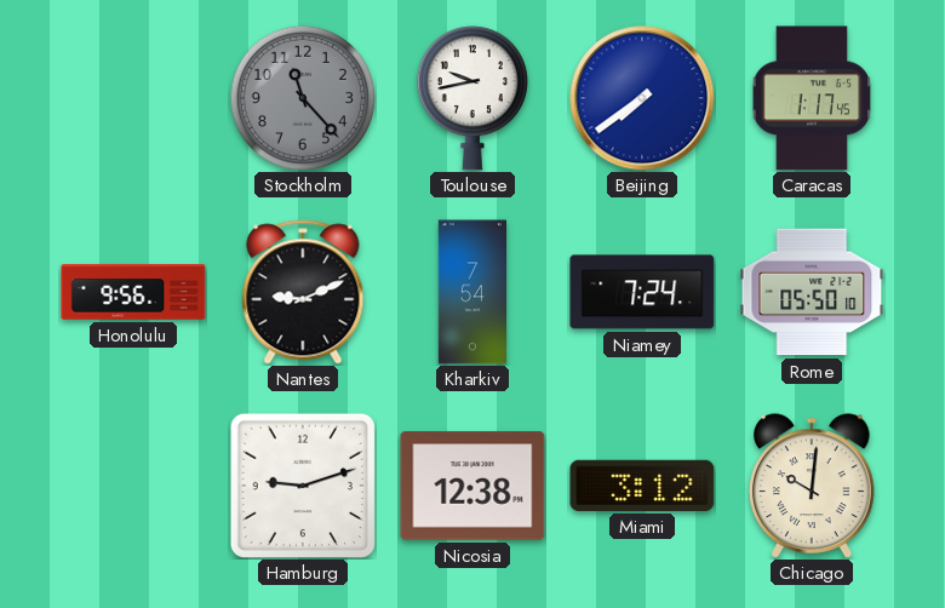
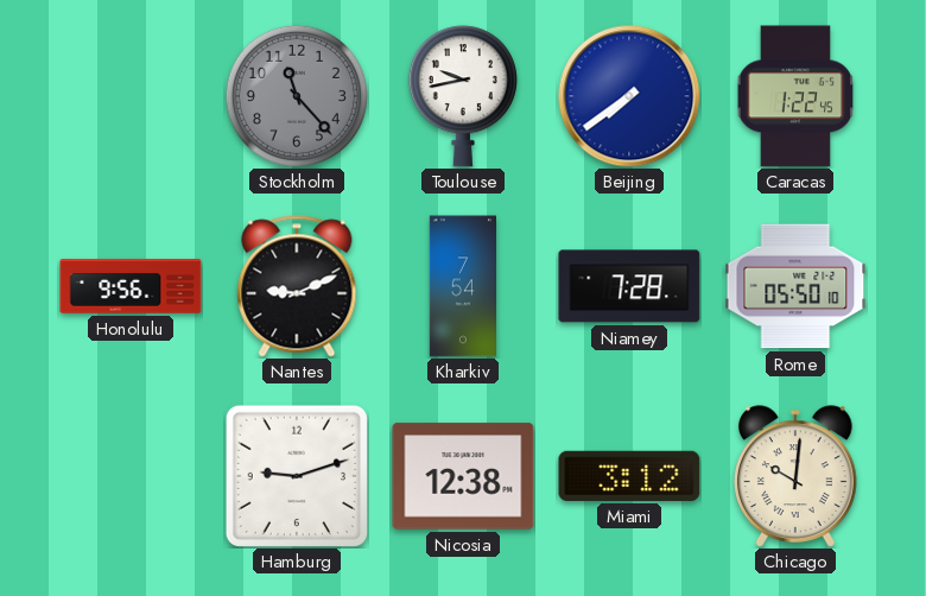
Caracas: 1:17 -> 1:22
Niamey: 7:24 -> 7:28
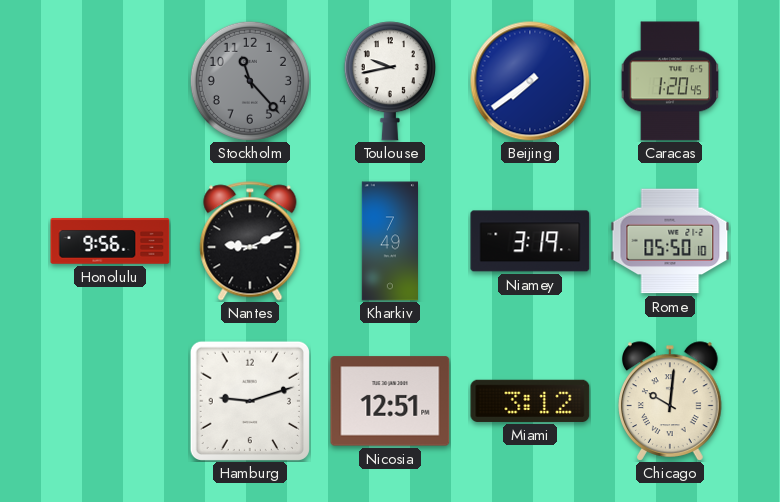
Caracas: 1:22 -> 1:20
Kharkiv: 7:54 -> 7:49
Niamey: 7:28 -> 3:19
Nicosia: 12:38 -> 12:51
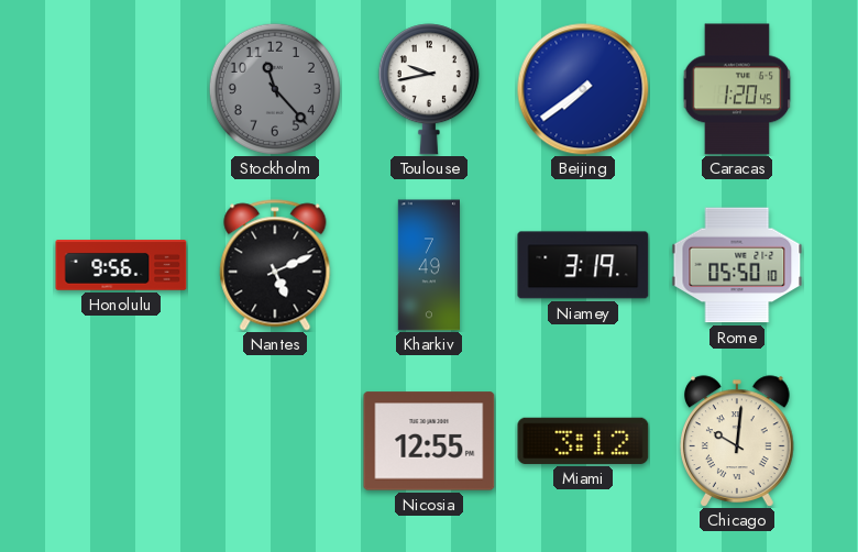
Nantes: 9:11 -> 5:11
Hamburg: 9:12 -> none
Nicosia: 12:51 -> 12:55
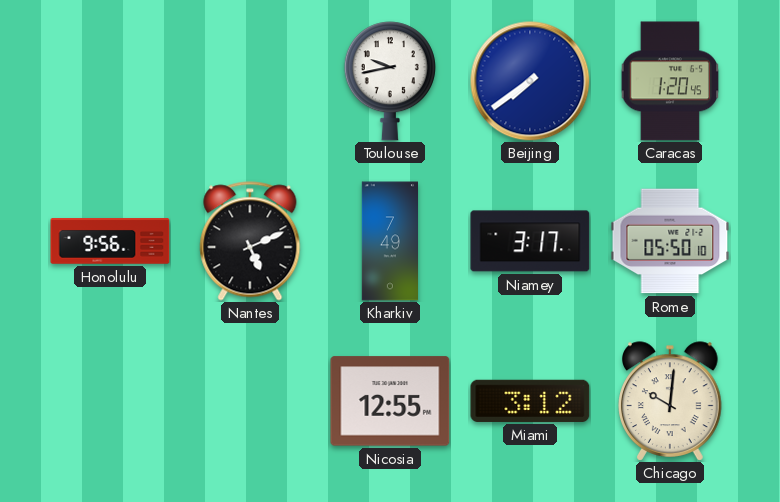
Stockholm: 11:23 -> none
Niamey: 3:19 -> 3:17
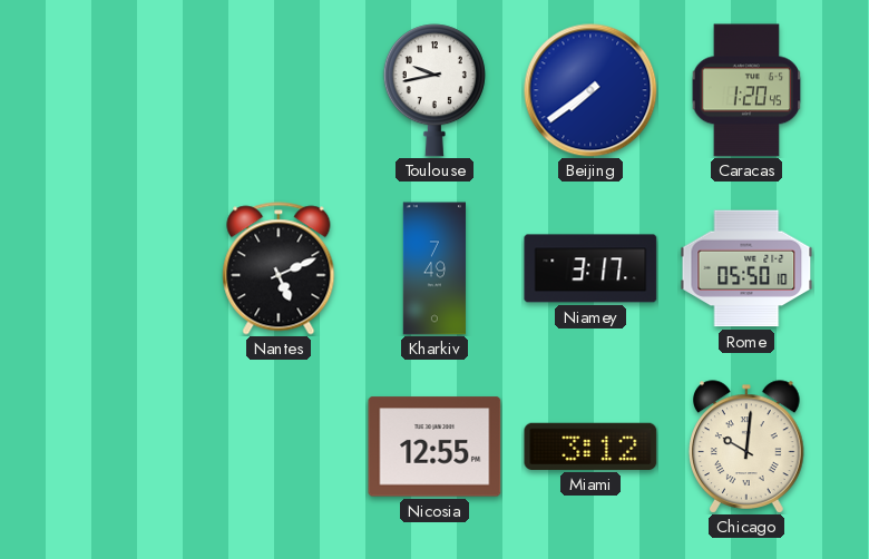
Honolulu: 9:56 -> none
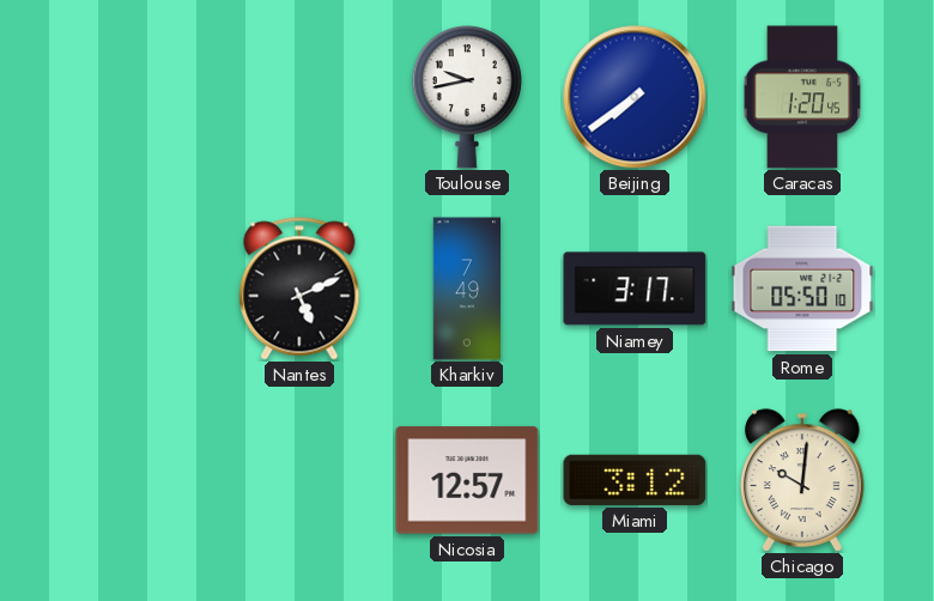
Nicosia: 12:55 -> 12:57
